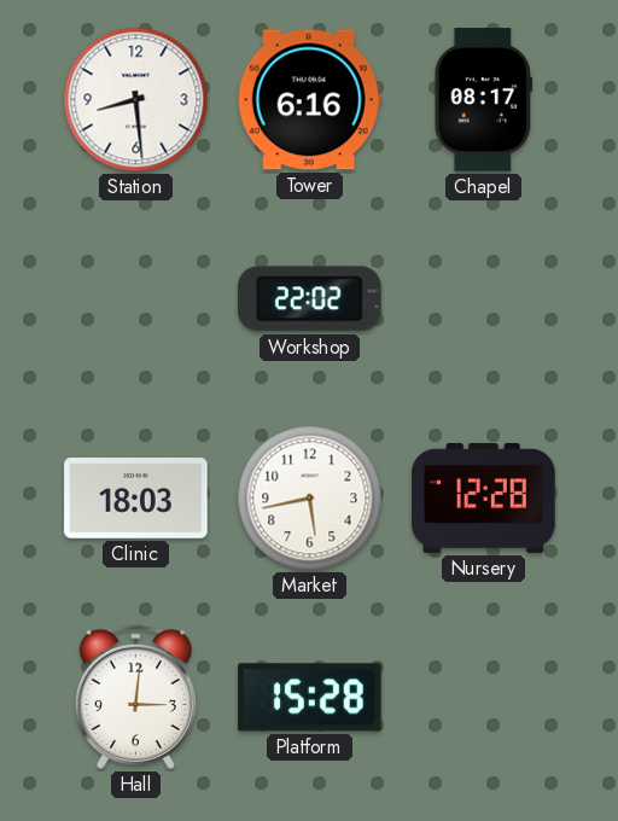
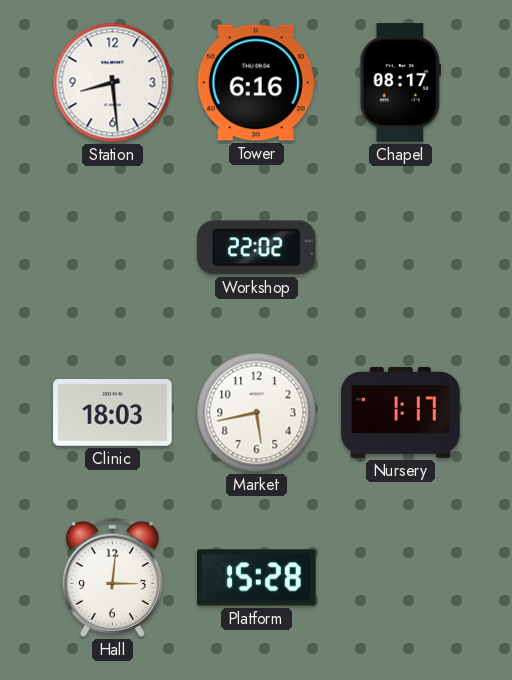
Nursery: 12:28 -> 1:17
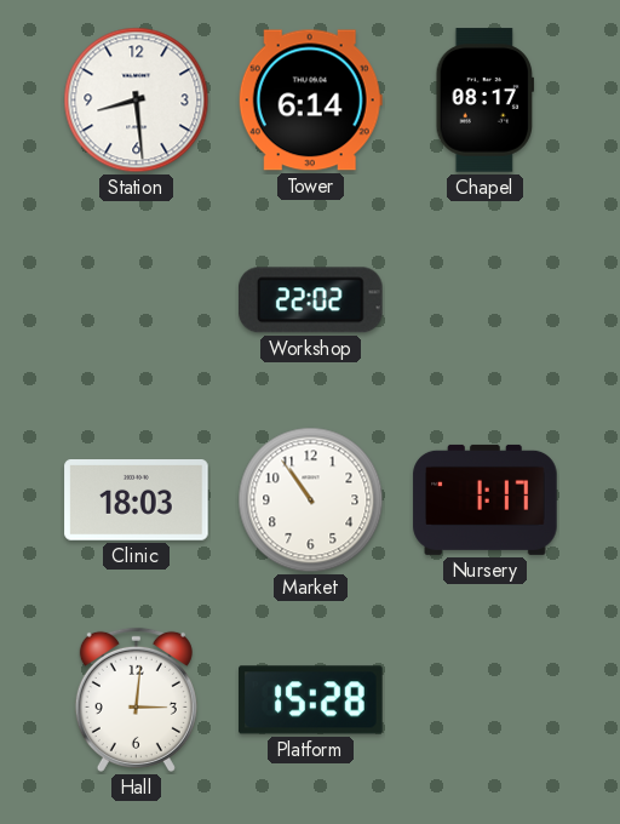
Tower: 6:16 -> 6:14
Market: 5:43 -> 10:54
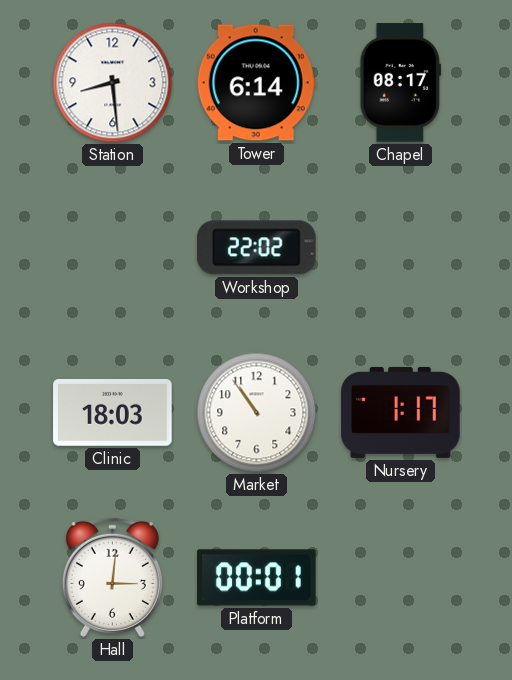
Platform: 15:28 -> 00:01
